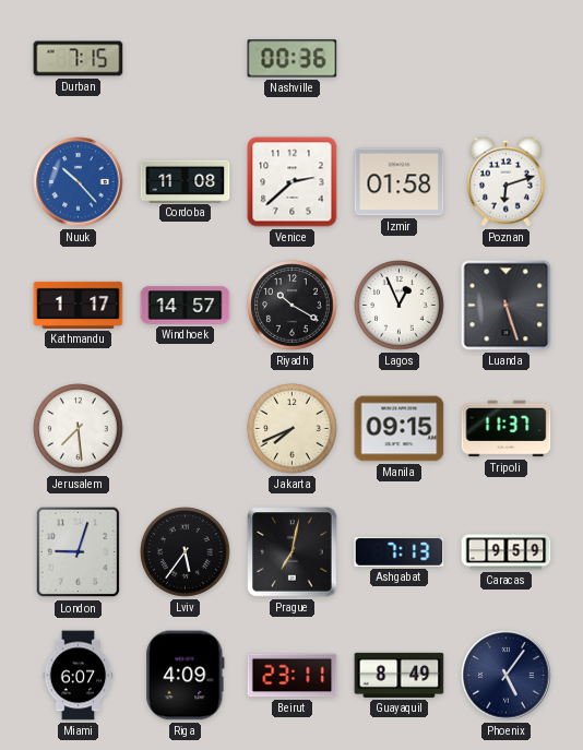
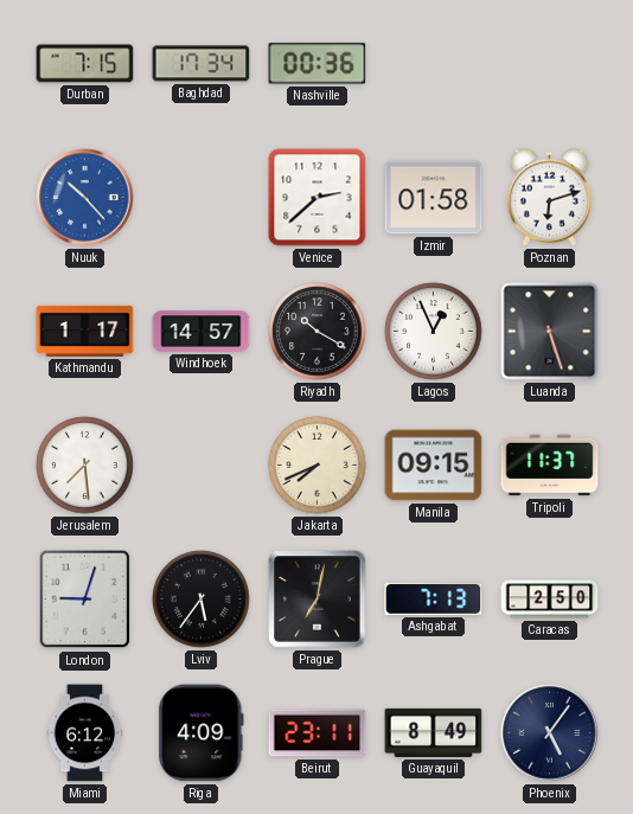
Baghdad: none -> 17:34
Cordoba: 11:08 -> none
Caracas: 9:59 -> 2:50
Miami: 6:07 -> 6:12
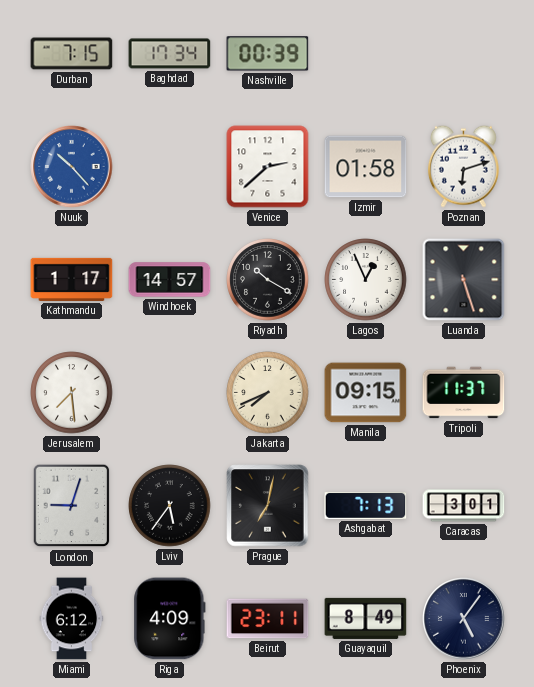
Nashville: 00:36 -> 00:39
Caracas: 2:50 -> 3:01
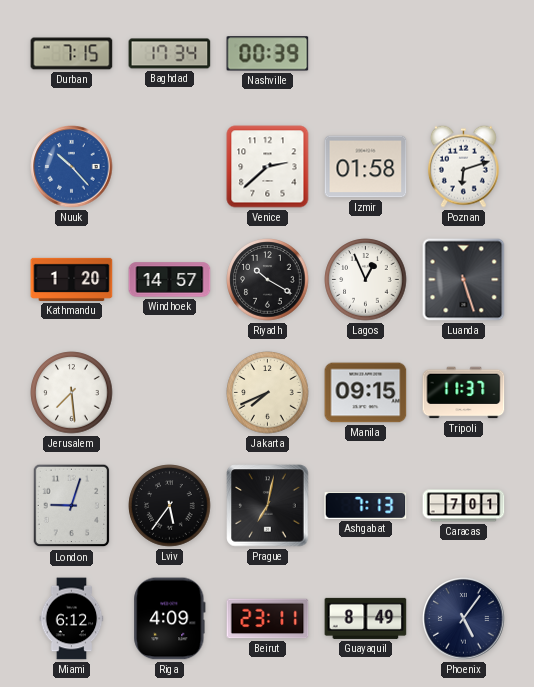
Kathmandu: 1:17 -> 1:20
Caracas: 3:01 -> 7:01
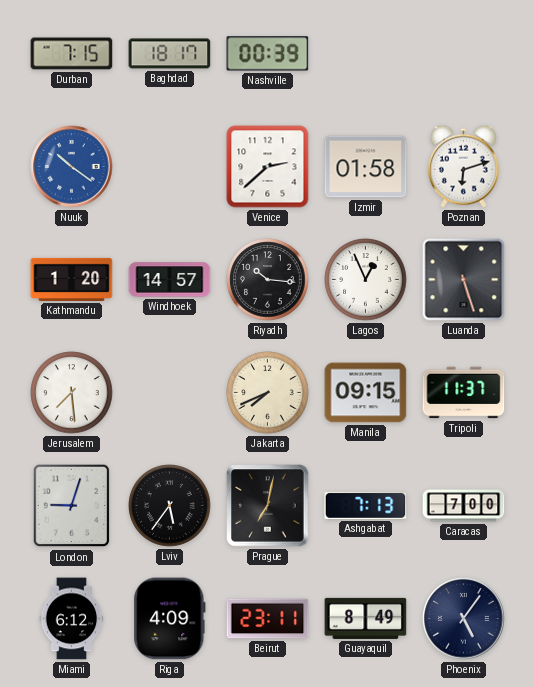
Baghdad: 17:34 -> 18:17
Nuuk: 10:23 -> 10:21
Riyadh: 10:20 -> 10:16
Caracas: 7:01 -> 7:00
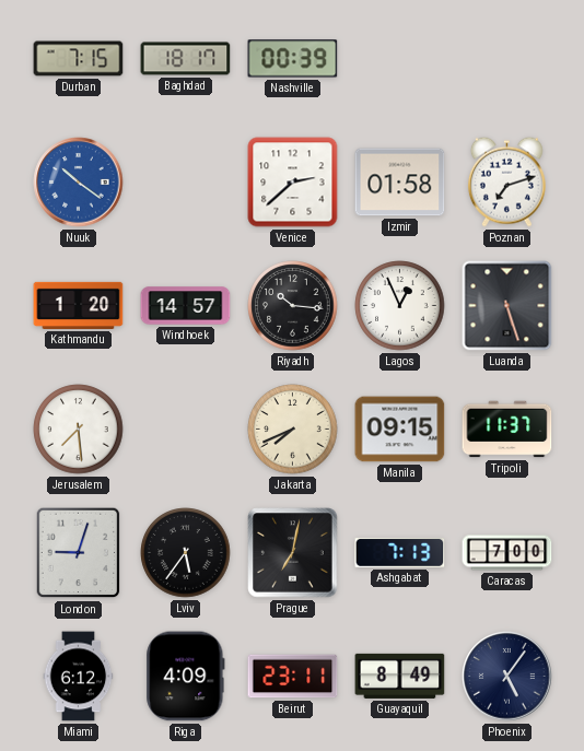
Poznan: 6:12 -> 7:12
